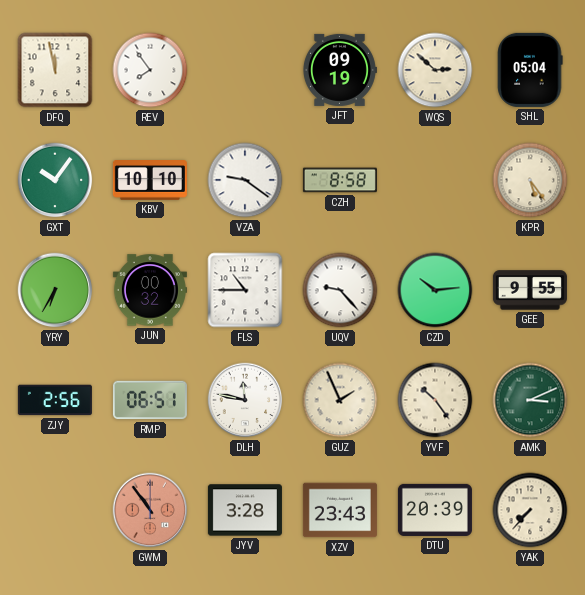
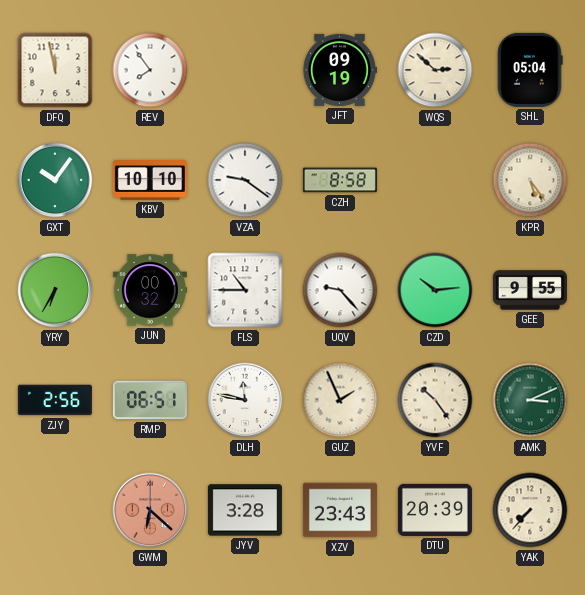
GWM: 10:54 -> 6:22
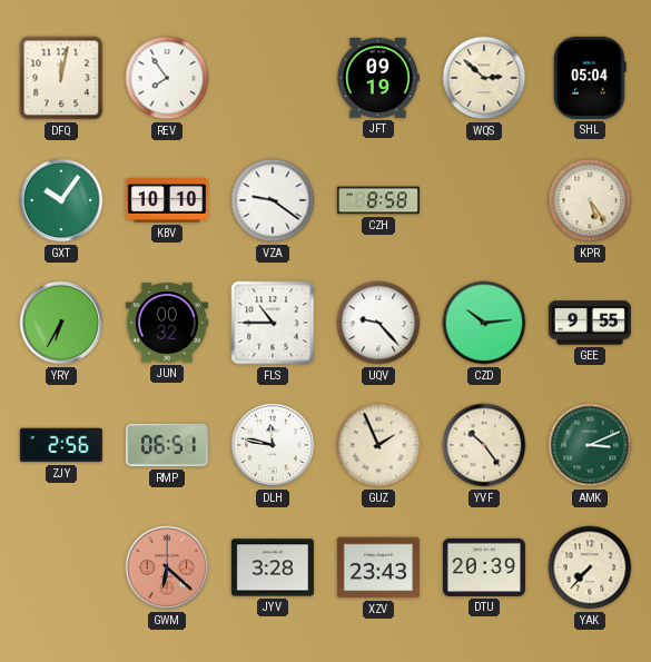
DFQ: 11:58 -> 12:02
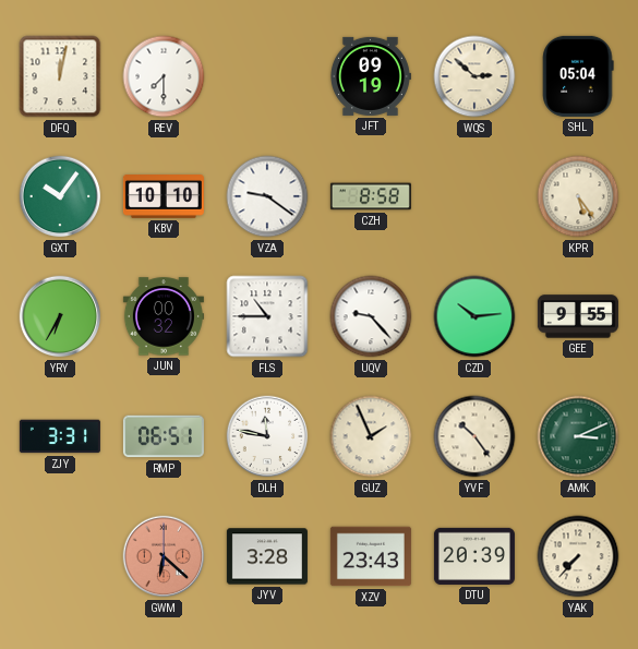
REV: 7:54 -> 7:30
ZJY: 2:56 -> 3:31
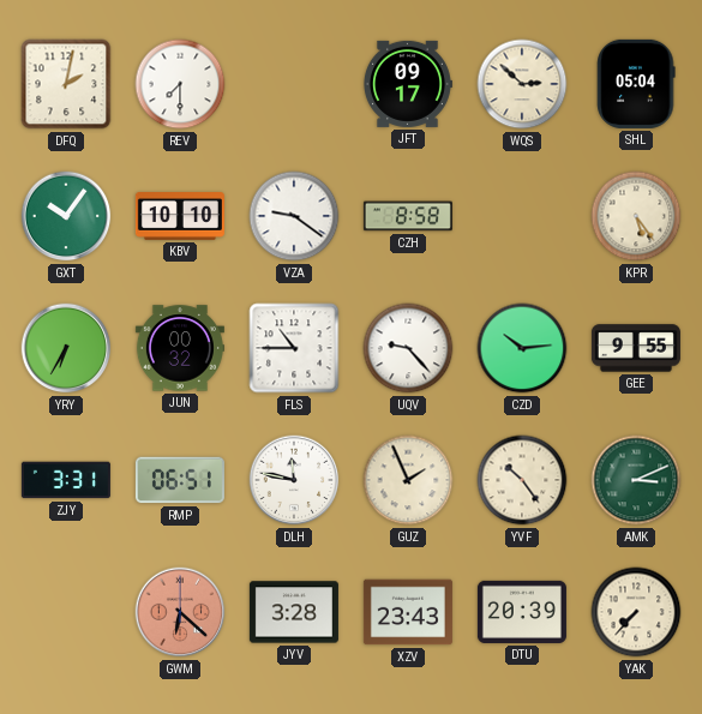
DFQ: 12:02 -> 2:02
JFT: 09:19 -> 09:17
